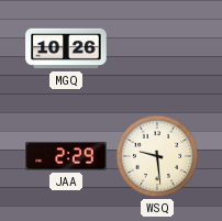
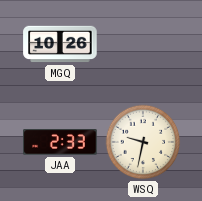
JAA: 2:29 -> 2:33
WSQ: 9:29 -> 9:32
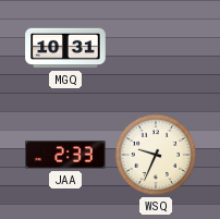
MGQ: 10:26 -> 10:31
WSQ: 9:32 -> 9:34
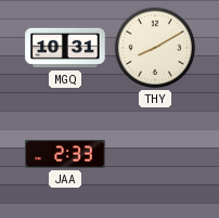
THY: none -> 8:10
WSQ: 9:34 -> none
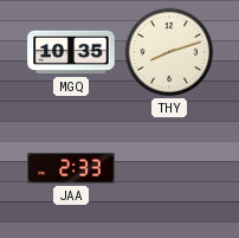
MGQ: 10:31 -> 10:35
THY: 8:10 -> 8:12
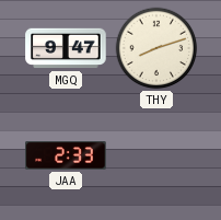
MGQ: 10:35 -> 9:47
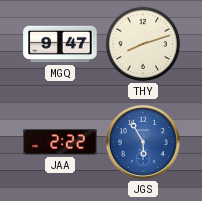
JAA: 2:33 -> 2:22
JGS: none -> 5:55
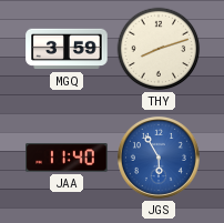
MGQ: 9:47 -> 3:59
JAA: 2:22 -> 11:40
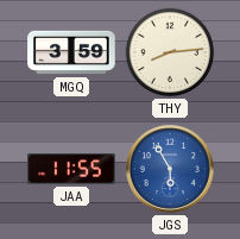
THY: 8:12 -> 8:14
JAA: 11:40 -> 11:55
